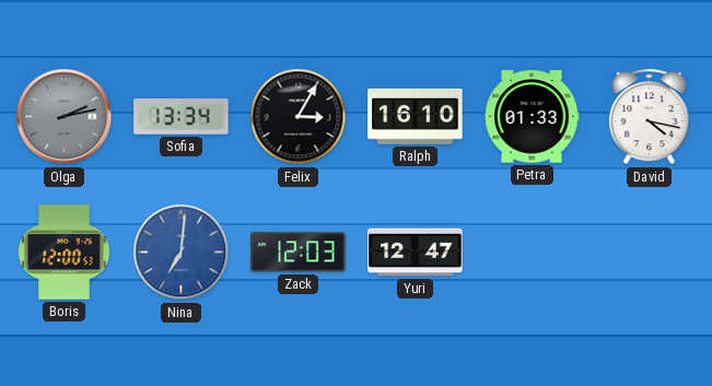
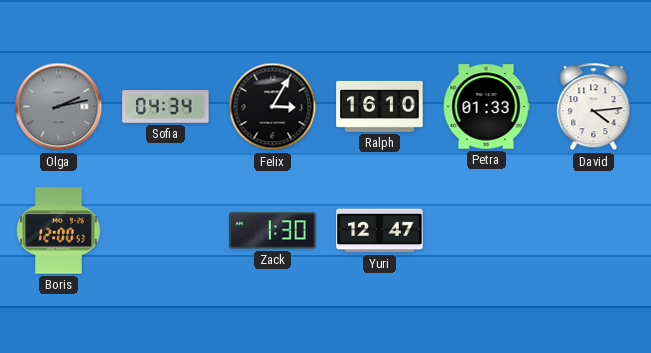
Sofia: 13:34 -> 04:34
David: 4:17 -> 4:14
Nina: 7:01 -> none
Zack: 12:03 -> 1:30
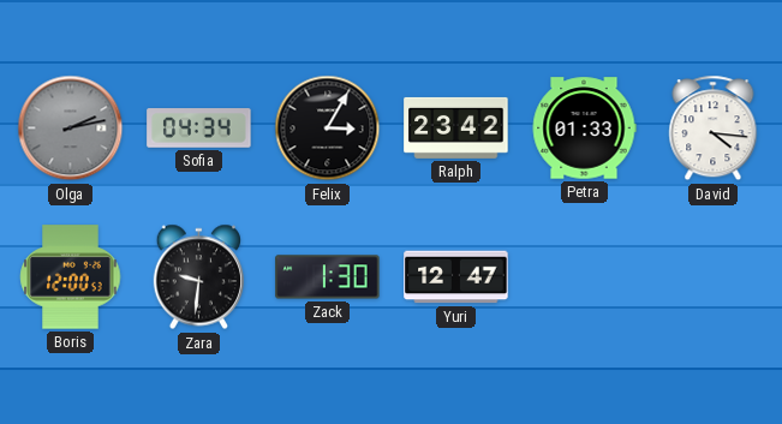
Ralph: 16:10 -> 23:42
David: 4:14 -> 4:16
Zara: none -> 9:31
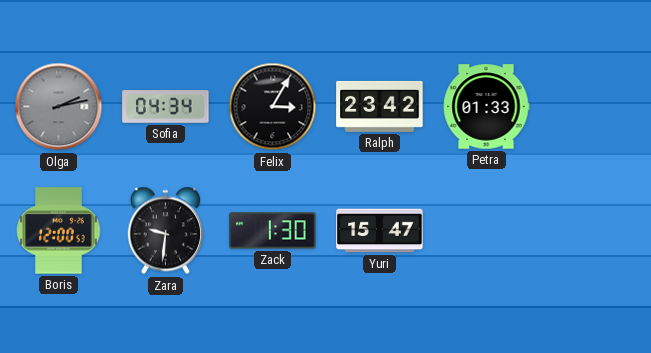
David: 4:16 -> none
Yuri: 12:47 -> 15:47
